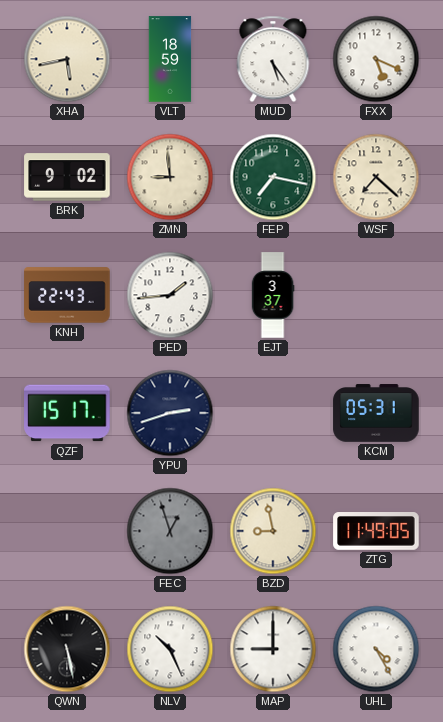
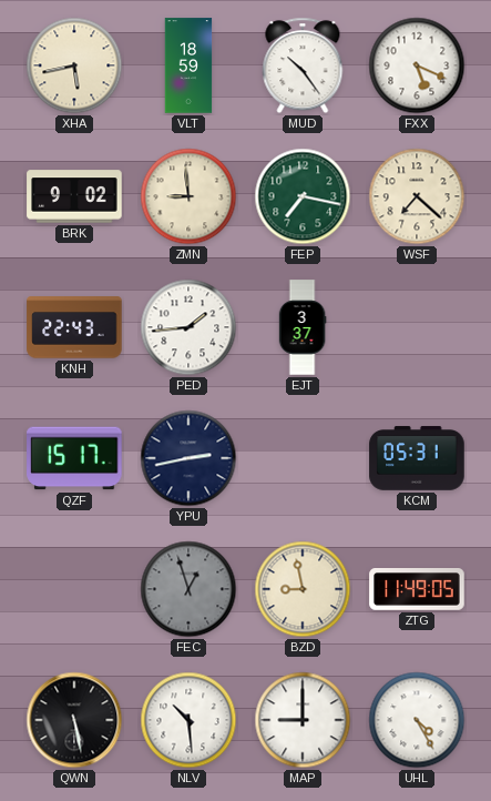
MUD: 5:24 -> 10:24
YPU: 2:42 -> 2:43
NLV: 10:26 -> 10:29
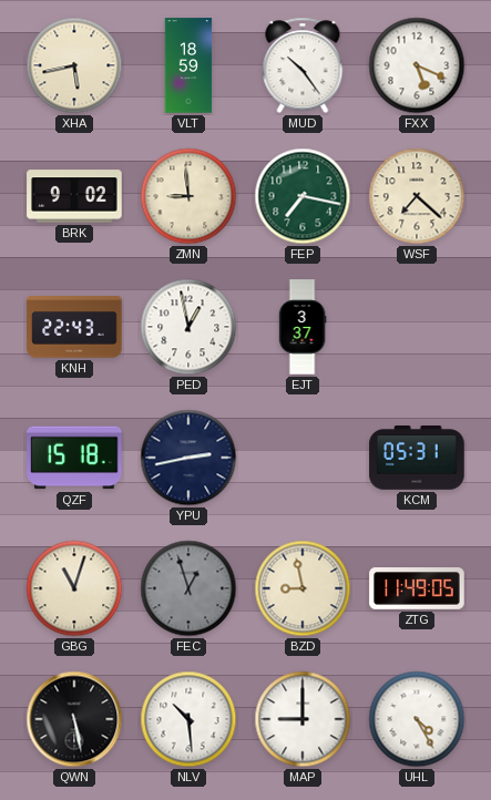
PED: 1:44 -> 12:58
QZF: 15:17 -> 15:18
GBG: none -> 11:03
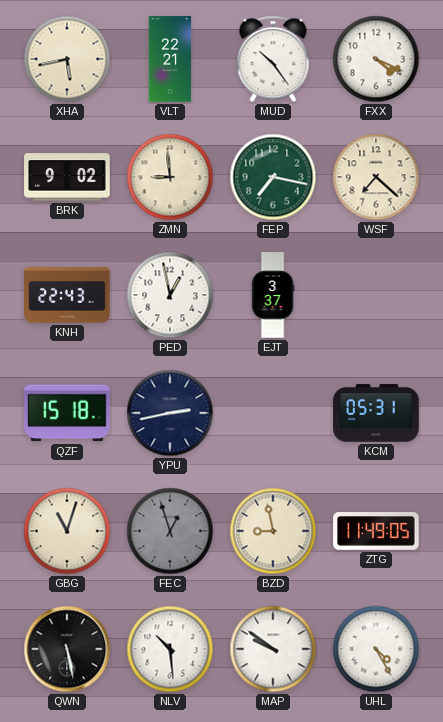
VLT: 18:59 -> 22:21
FXX: 5:19 -> 4:19
MAP: 9:00 -> 9:51
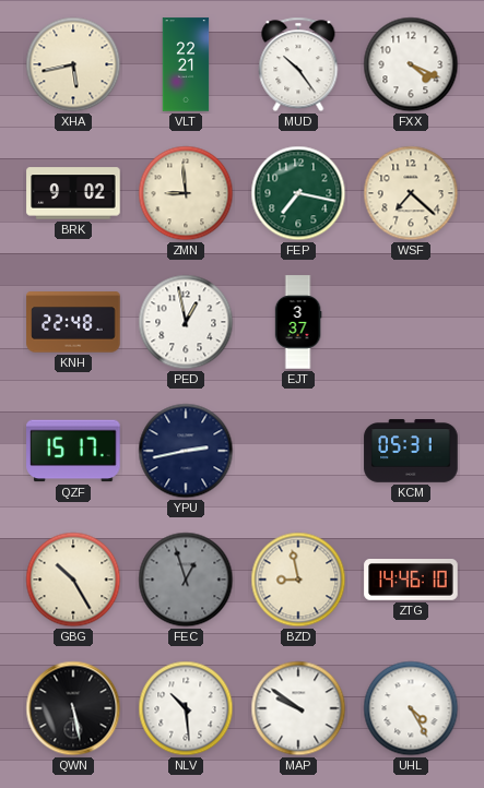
KNH: 22:43 -> 22:48
QZF: 15:18 -> 15:17
GBG: 11:03 -> 10:25
ZTG: 11:49 -> 14:46
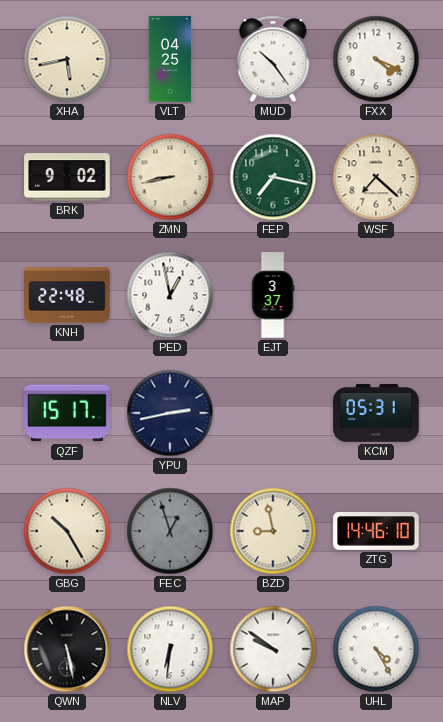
VLT: 22:21 -> 04:25
ZMN: 8:59 -> 8:43
NLV: 10:29 -> 6:31
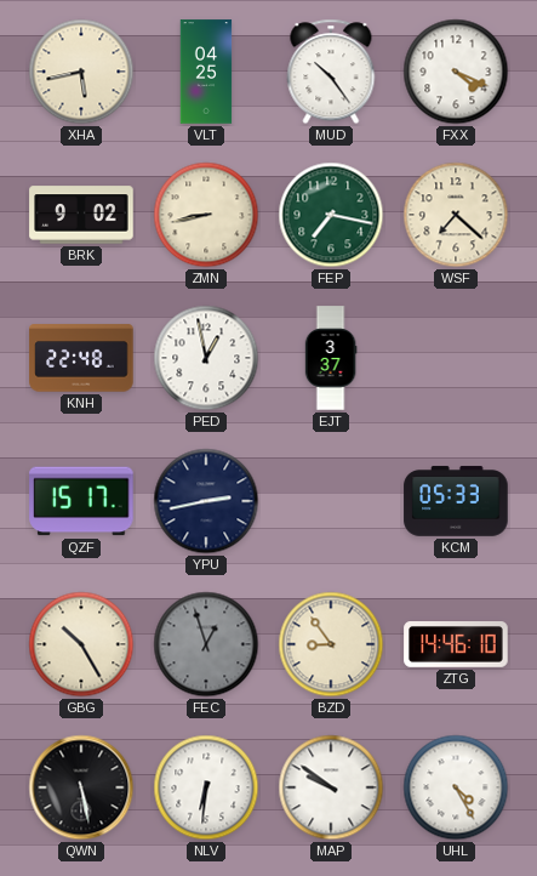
KCM: 05:31 -> 05:33
BZD: 8:58 -> 8:54
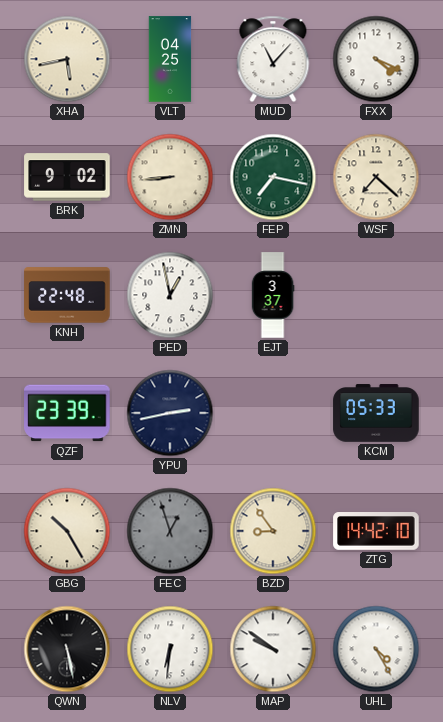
MUD: 10:24 -> 11:07
ZMN: 8:43 -> 8:44
QZF: 15:17 -> 23:39
ZTG: 14:46 -> 14:42
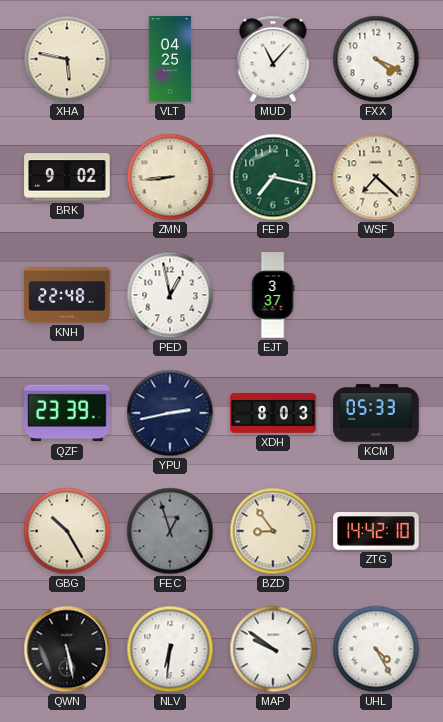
XHA: 5:43 -> 5:47
XDH: none -> 8:03
